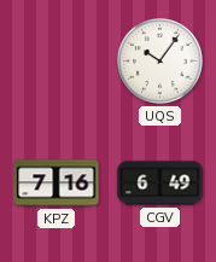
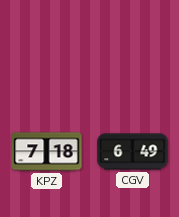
UQS: 10:06 -> none
KPZ: 7:16 -> 7:18
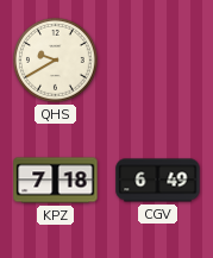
QHS: none -> 9:40
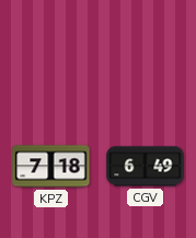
QHS: 9:40 -> none
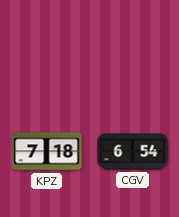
CGV: 6:49 -> 6:54
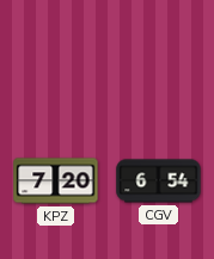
KPZ: 7:18 -> 7:20
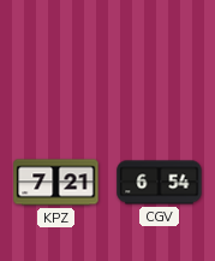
KPZ: 7:20 -> 7:21
